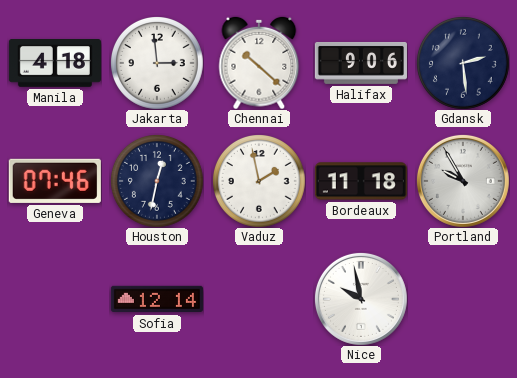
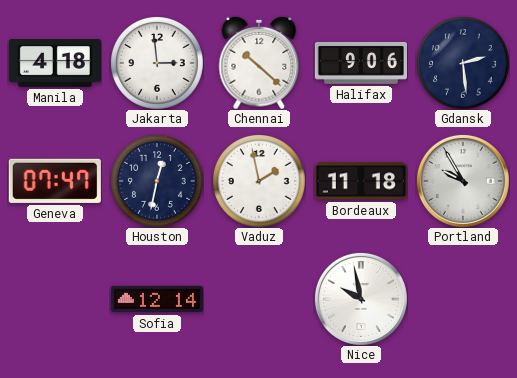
Geneva: 07:46 -> 07:47
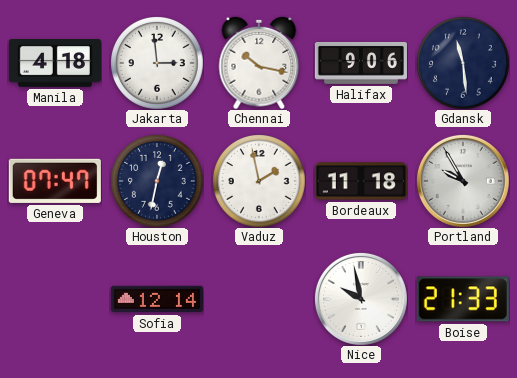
Chennai: 10:22 -> 10:17
Gdansk: 2:29 -> 11:29
Boise: none -> 21:33
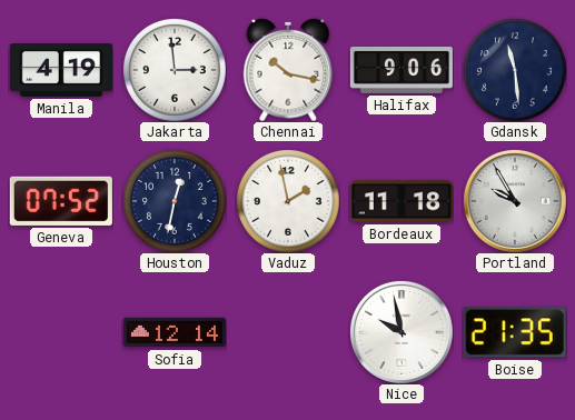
Manila: 4:18 -> 4:19
Geneva: 07:47 -> 07:52
Boise: 21:33 -> 21:35
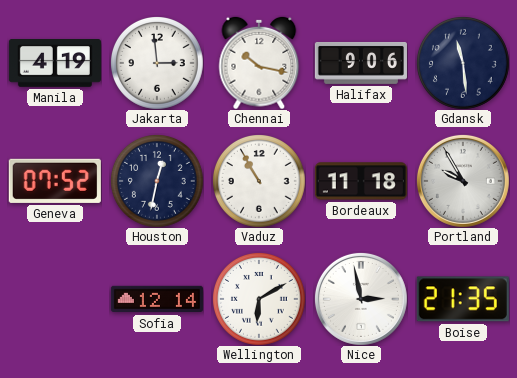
Vaduz: 1:58 -> 10:55
Wellington: none -> 6:10
Nice: 9:58 -> 2:58
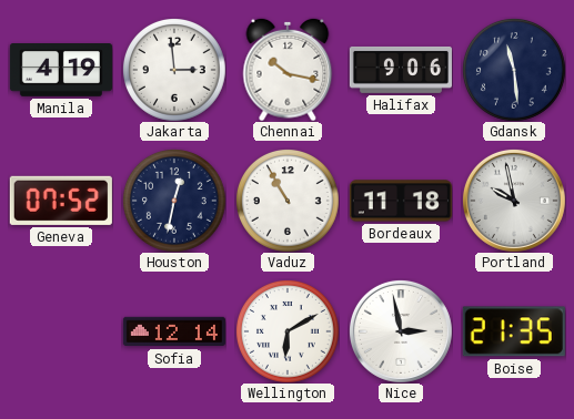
Portland: 9:55 -> 9:58
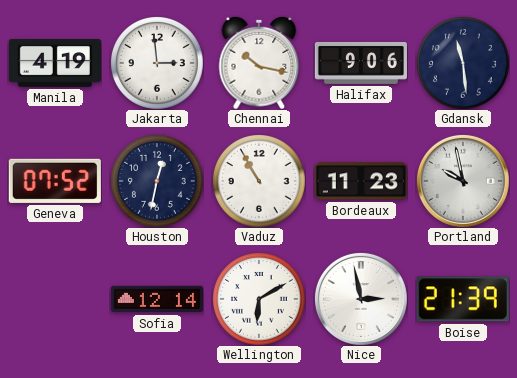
Bordeaux: 11:18 -> 11:23
Boise: 21:35 -> 21:39
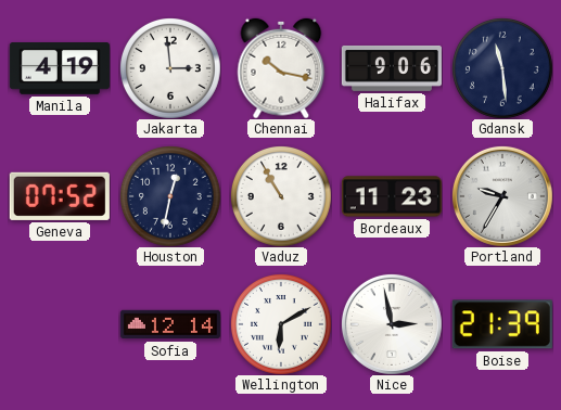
Portland: 9:58 -> 9:35
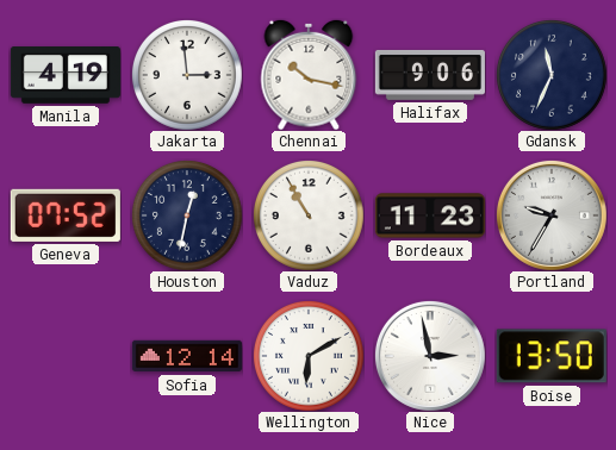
Gdansk: 11:29 -> 11:34
Boise: 21:39 -> 13:50
